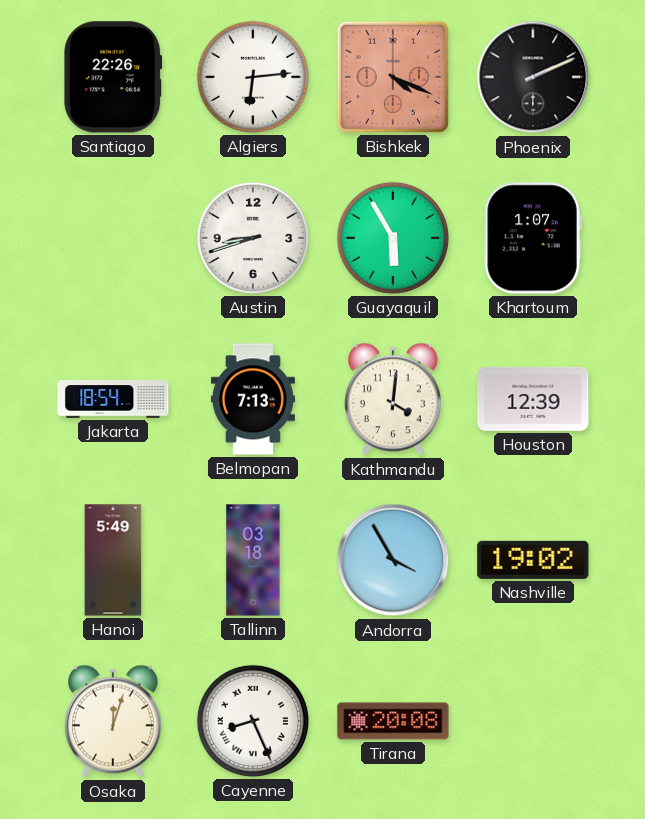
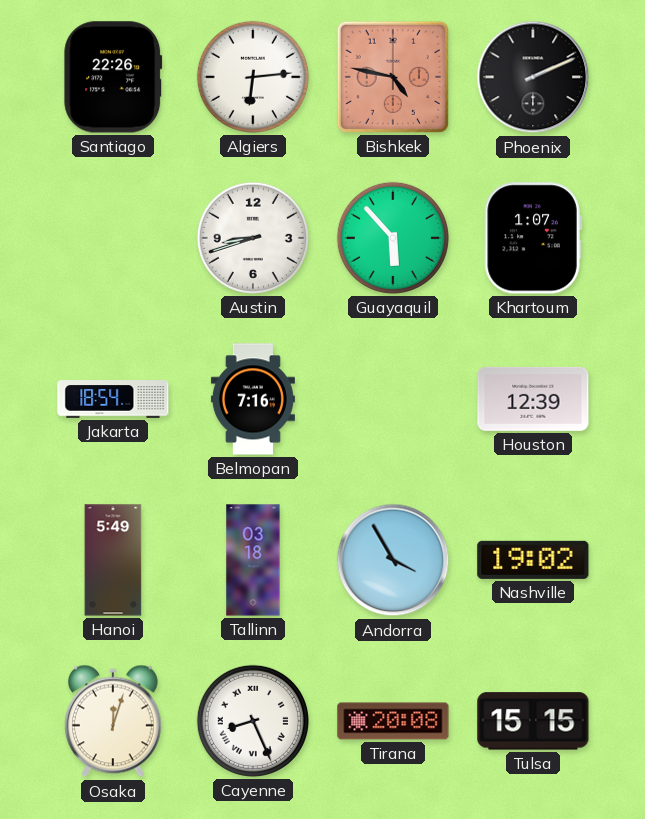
Bishkek: 4:19 -> 4:47
Guayaquil: 5:55 -> 5:53
Belmopan: 7:13 -> 7:16
Kathmandu: 4:01 -> none
Tulsa: none -> 15:15
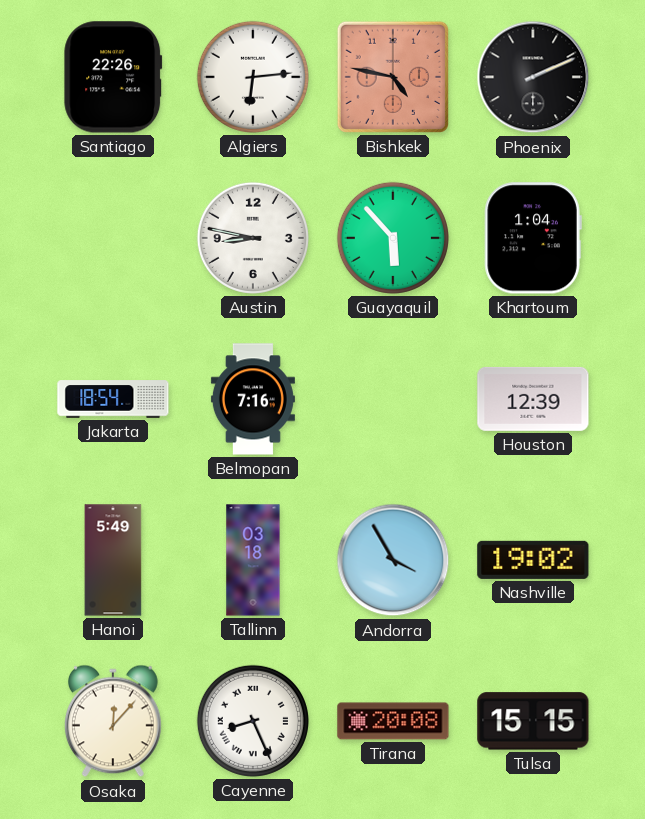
Austin: 8:42 -> 8:47
Khartoum: 1:07 -> 1:04
Osaka: 12:03 -> 12:07
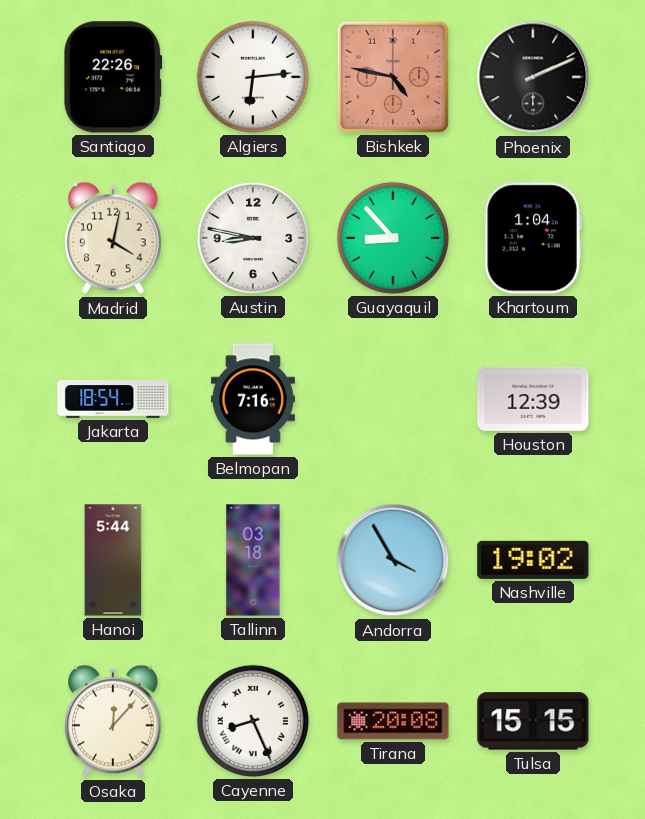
Madrid: none -> 4:02
Guayaquil: 5:53 -> 8:53
Hanoi: 5:49 -> 5:44
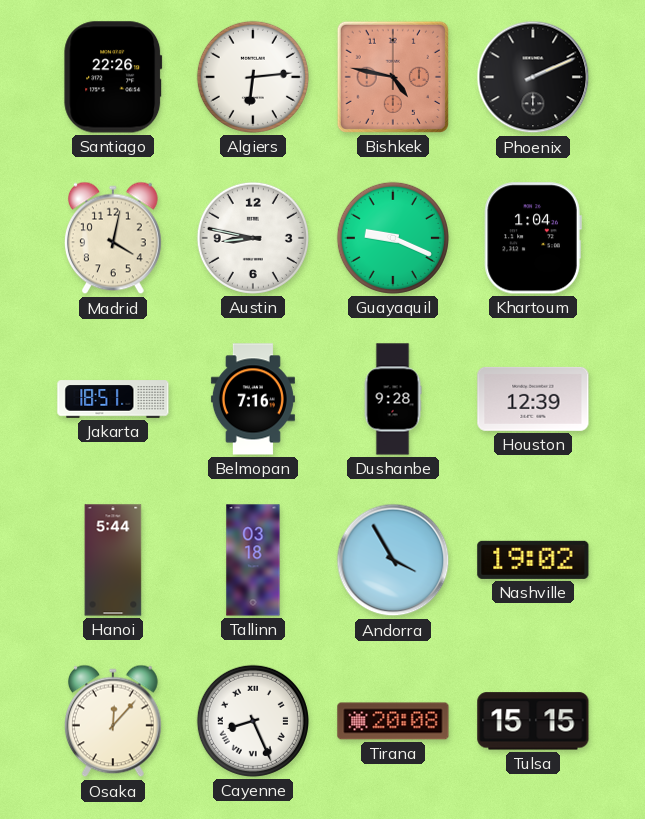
Guayaquil: 8:53 -> 9:19
Jakarta: 18:54 -> 18:51
Dushanbe: none -> 9:28
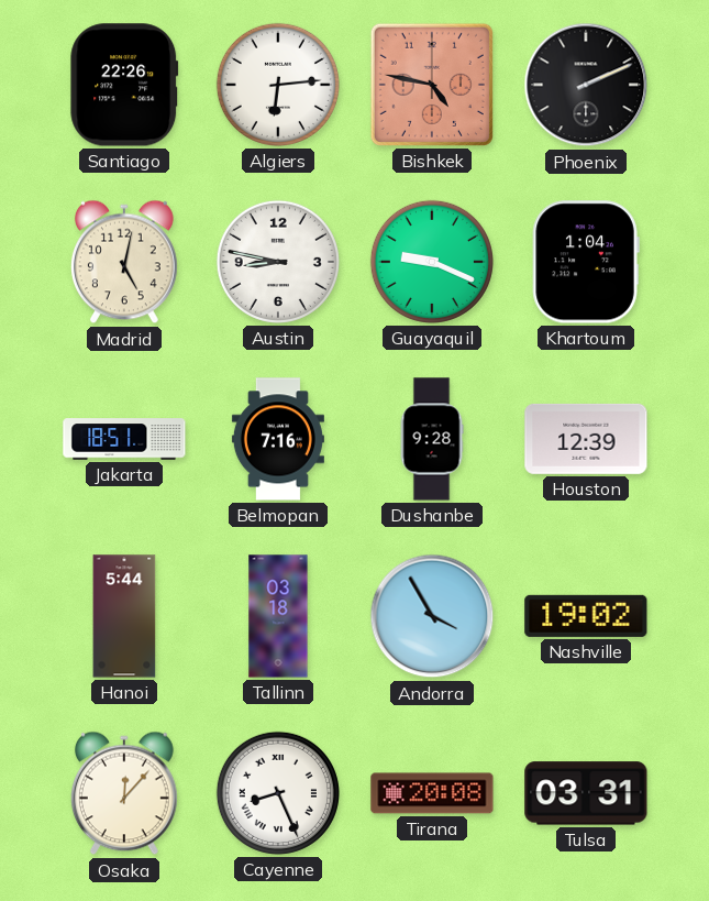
Madrid: 4:02 -> 5:02
Tulsa: 15:15 -> 03:31
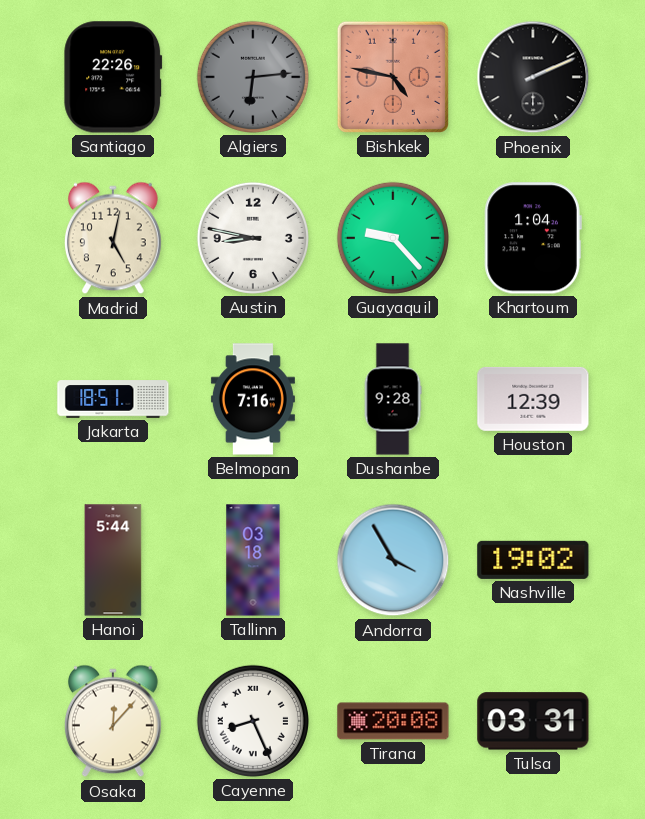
Algiers dial: white -> grey
Guayaquil: 9:19 -> 9:23
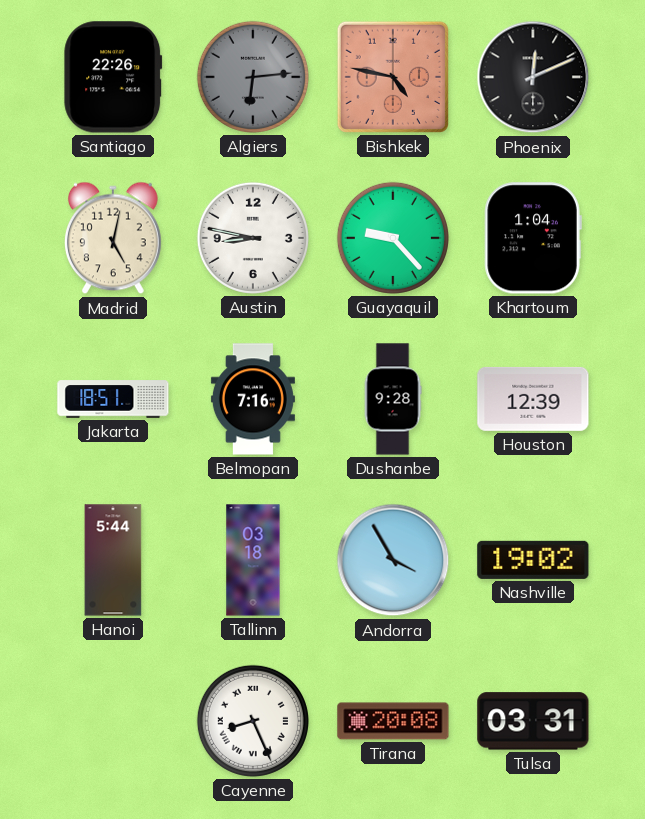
Phoenix: 2:11 -> 12:11
Osaka: 12:07 -> none
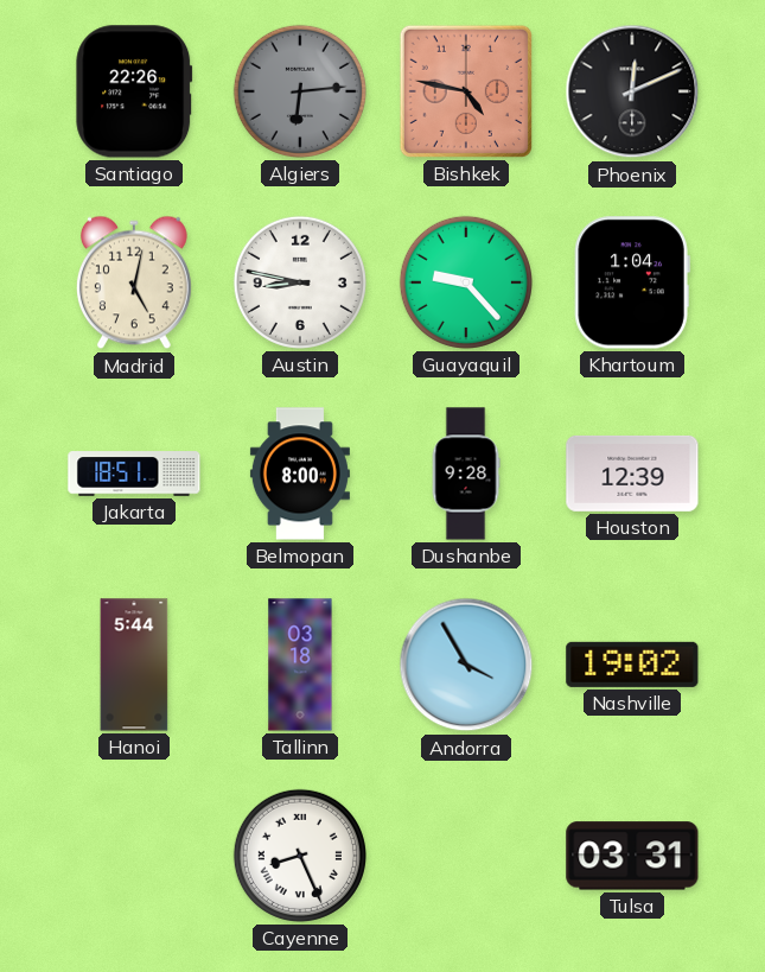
Belmopan: 7:16 -> 8:00
Tirana: 20:08 -> none
